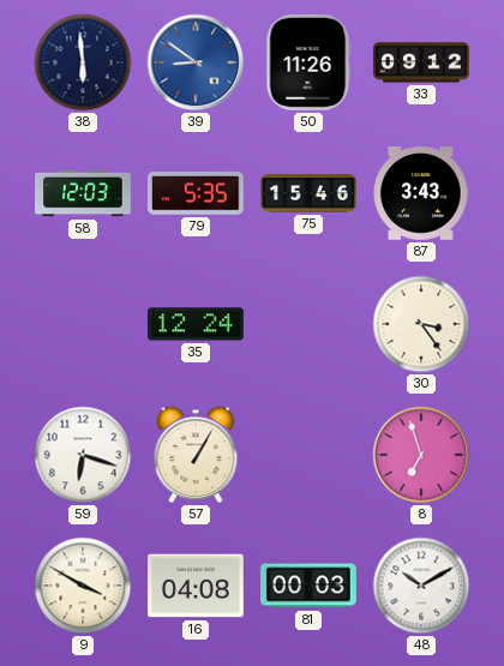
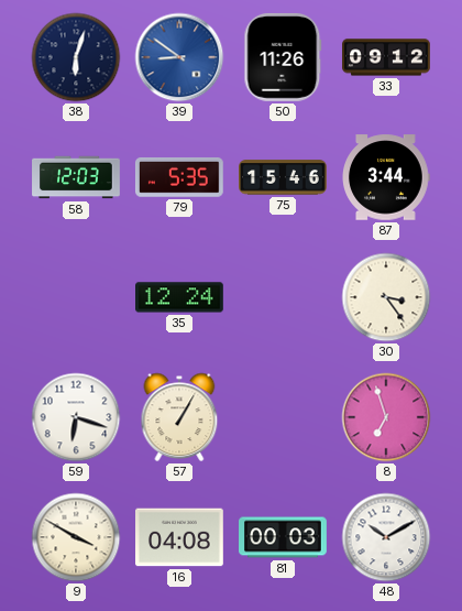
38: 5:59 -> 6:03
87: 3:43 -> 3:44
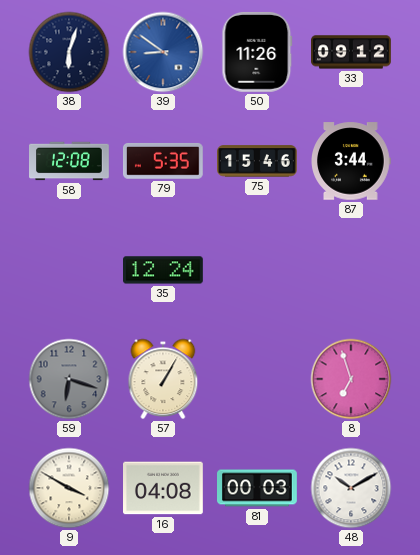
58: 12:03 -> 12:08
30: 3:24 -> none
59 dial: white -> grey
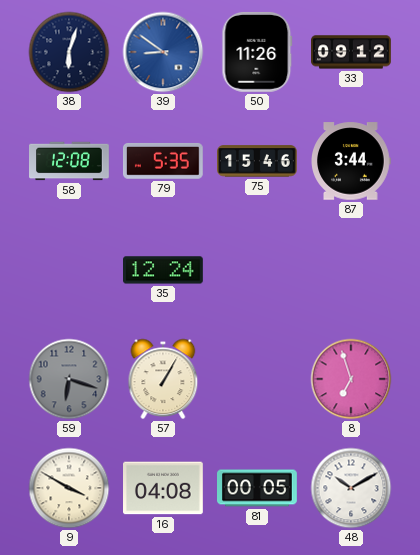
81: 00:03 -> 00:05
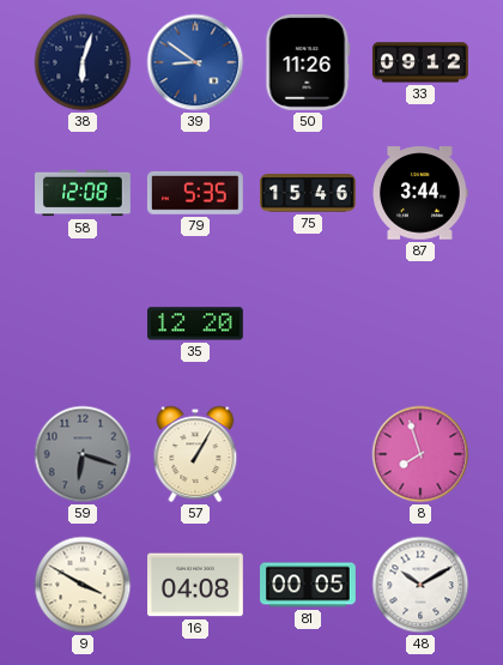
35: 12:24 -> 12:20
8: 6:57 -> 7:57
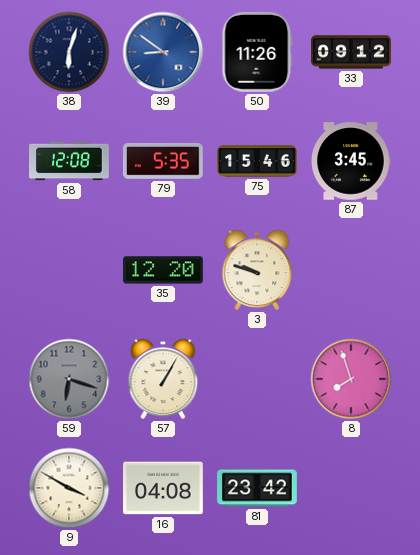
87: 3:44 -> 3:45
3: none -> 9:48
81: 00:05 -> 23:42
48: 10:10 -> none
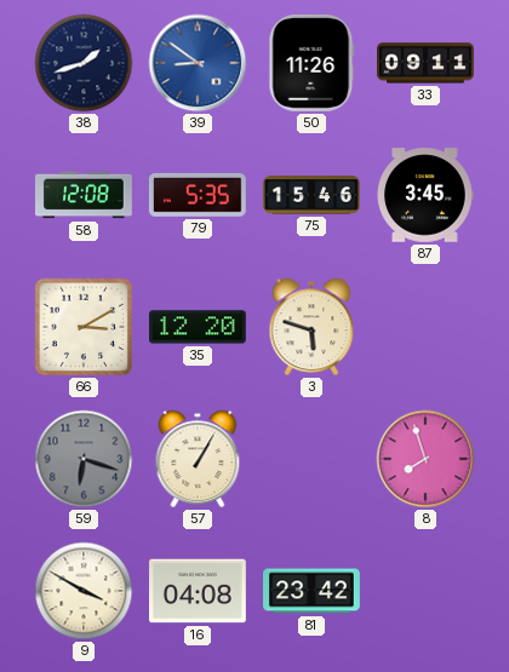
38: 6:03 -> 1:42
33: 09:12 -> 09:11
66: none -> 3:10
3: 9:48 -> 5:48
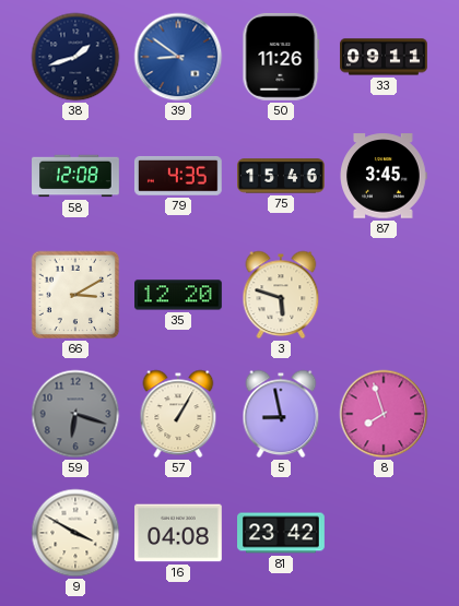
79: 5:35 -> 4:35
5: none -> 8:58
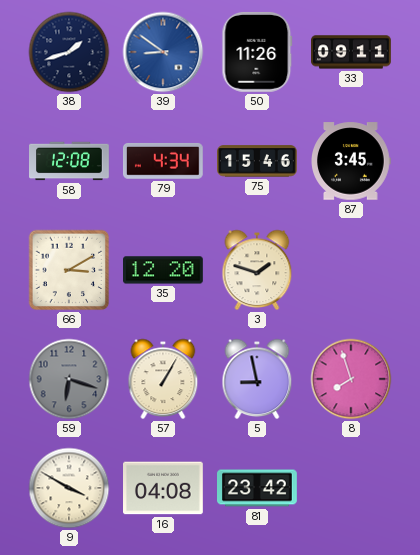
79: 4:35 -> 4:34
3: 5:48 -> 1:48
